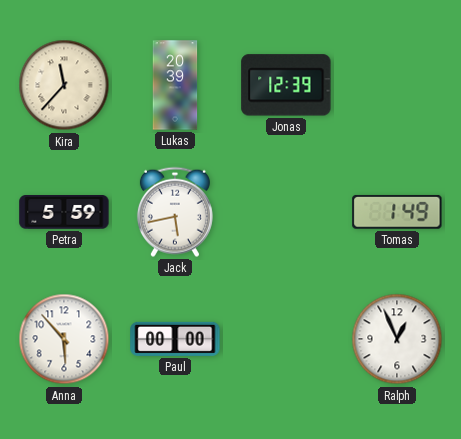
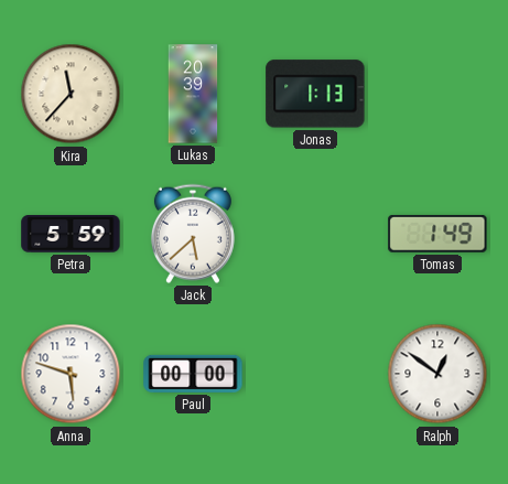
Jonas: 12:39 -> 1:13
Jack: 5:43 -> 5:38
Anna: 5:53 -> 5:48
Ralph: 12:56 -> 12:51
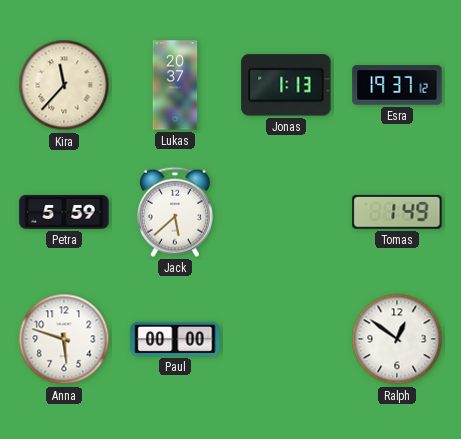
Lukas: 20:39 -> 20:37
Esra: none -> 19:37
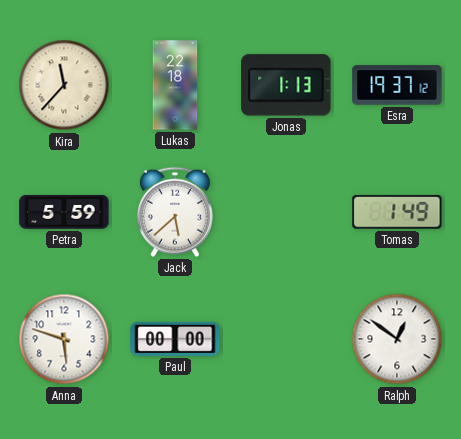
Lukas: 20:37 -> 22:18
